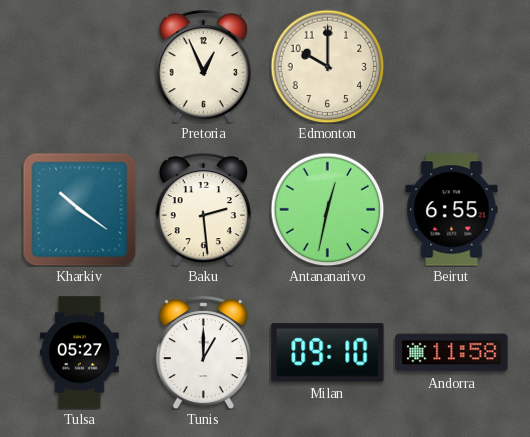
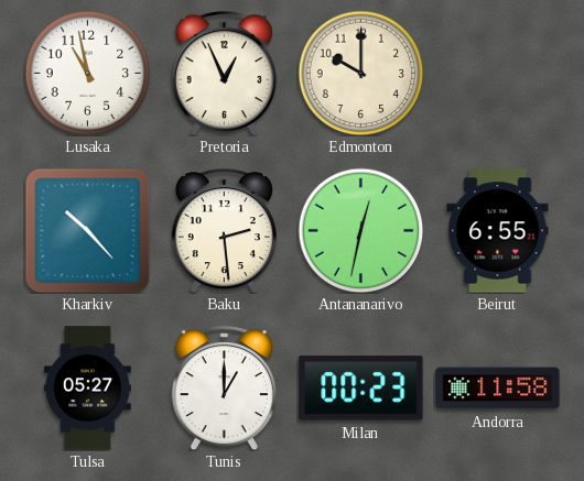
Lusaka: none -> 10:58
Kharkiv: 10:21 -> 10:23
Milan: 09:10 -> 00:23
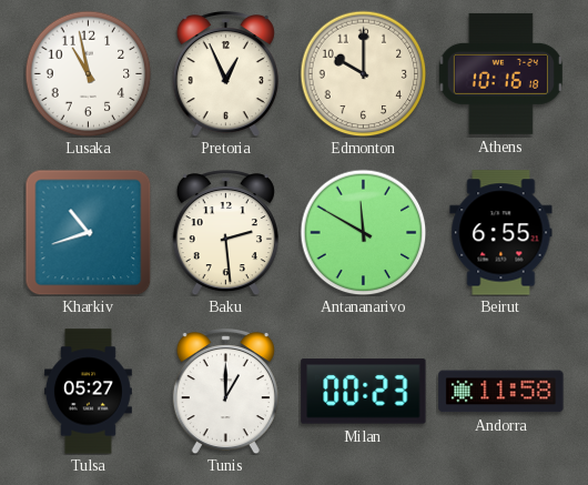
Athens: none -> 10:16
Kharkiv: 10:23 -> 10:42
Antananarivo: 12:32 -> 11:50
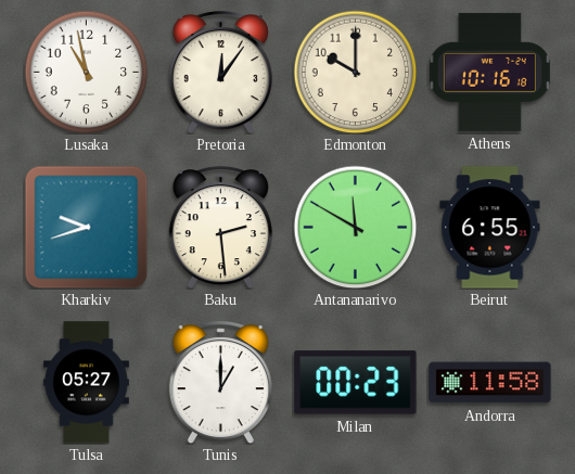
Pretoria: 12:56 -> 12:06
Kharkiv: 10:42 -> 9:42
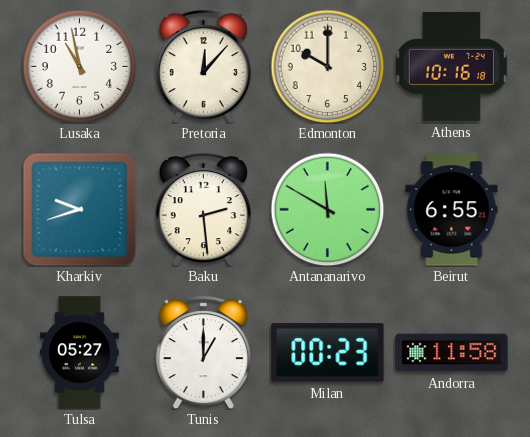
Pretoria: 12:06 -> 12:07
